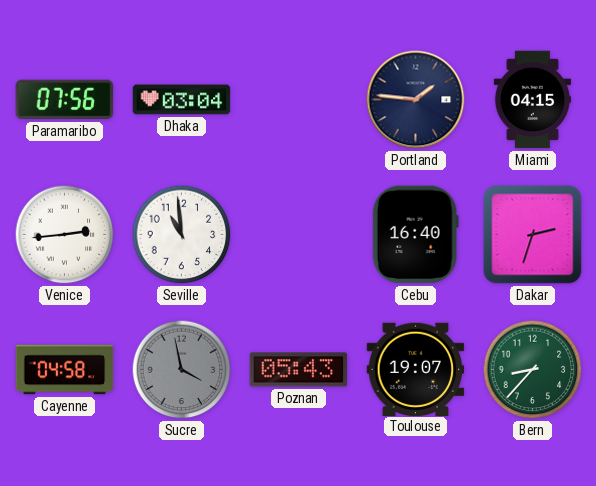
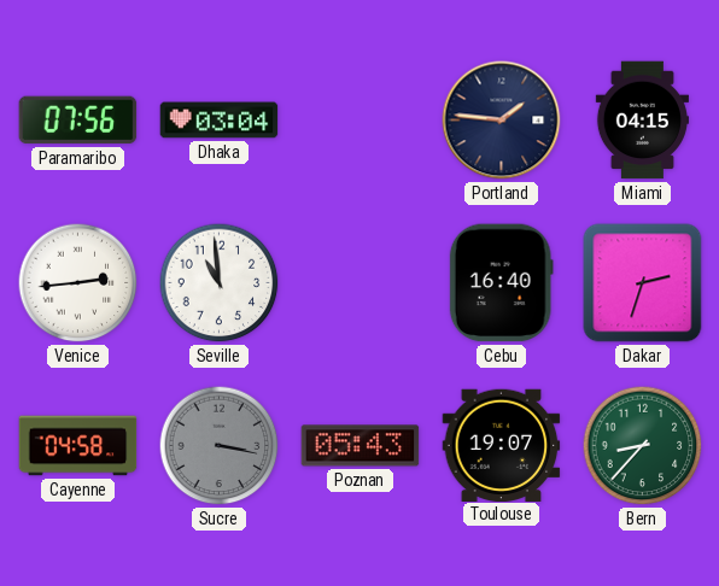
Sucre: 3:58 -> 3:17
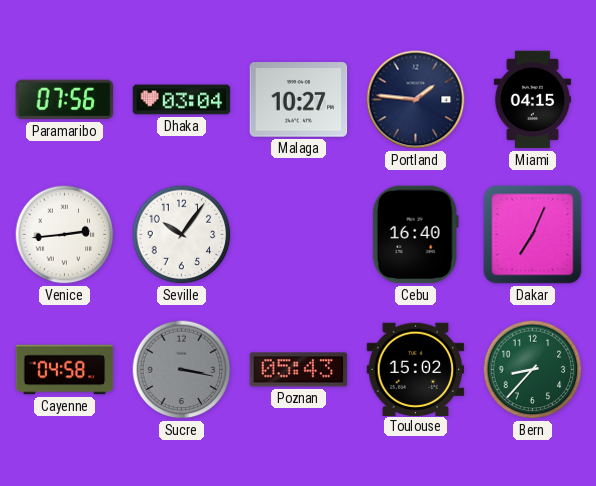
Malaga: none -> 10:27
Seville: 10:59 -> 10:06
Dakar: 2:33 -> 7:04
Toulouse: 19:07 -> 15:02
